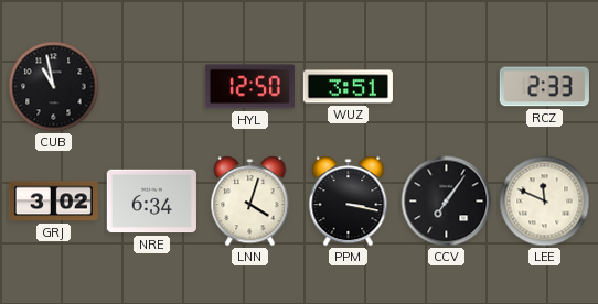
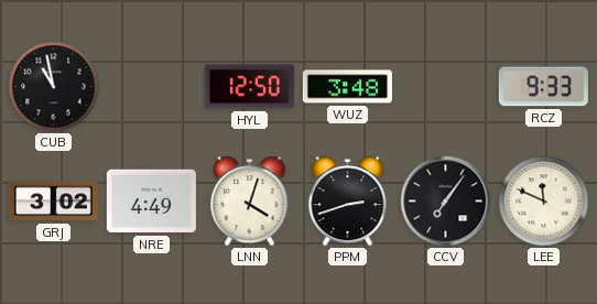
WUZ: 3:51 -> 3:48
RCZ: 2:33 -> 9:33
NRE: 6:34 -> 4:49
PPM: 3:17 -> 2:42
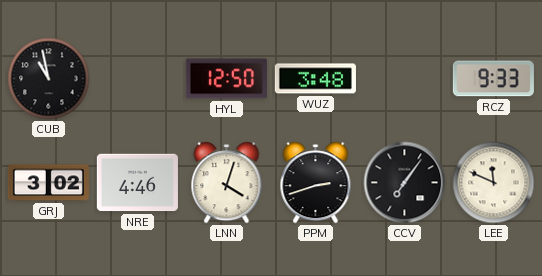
NRE: 4:49 -> 4:46
